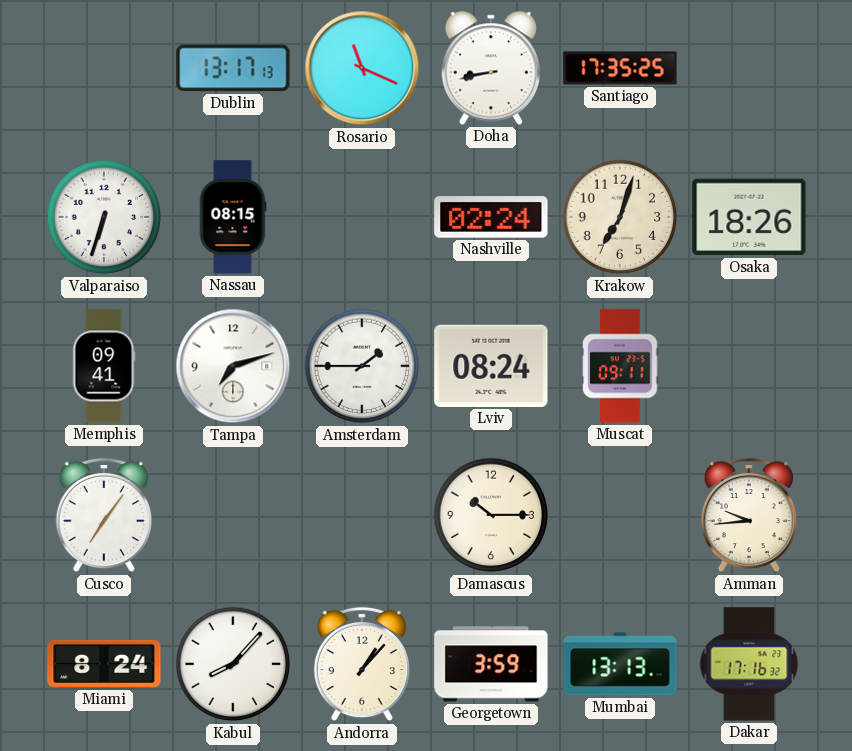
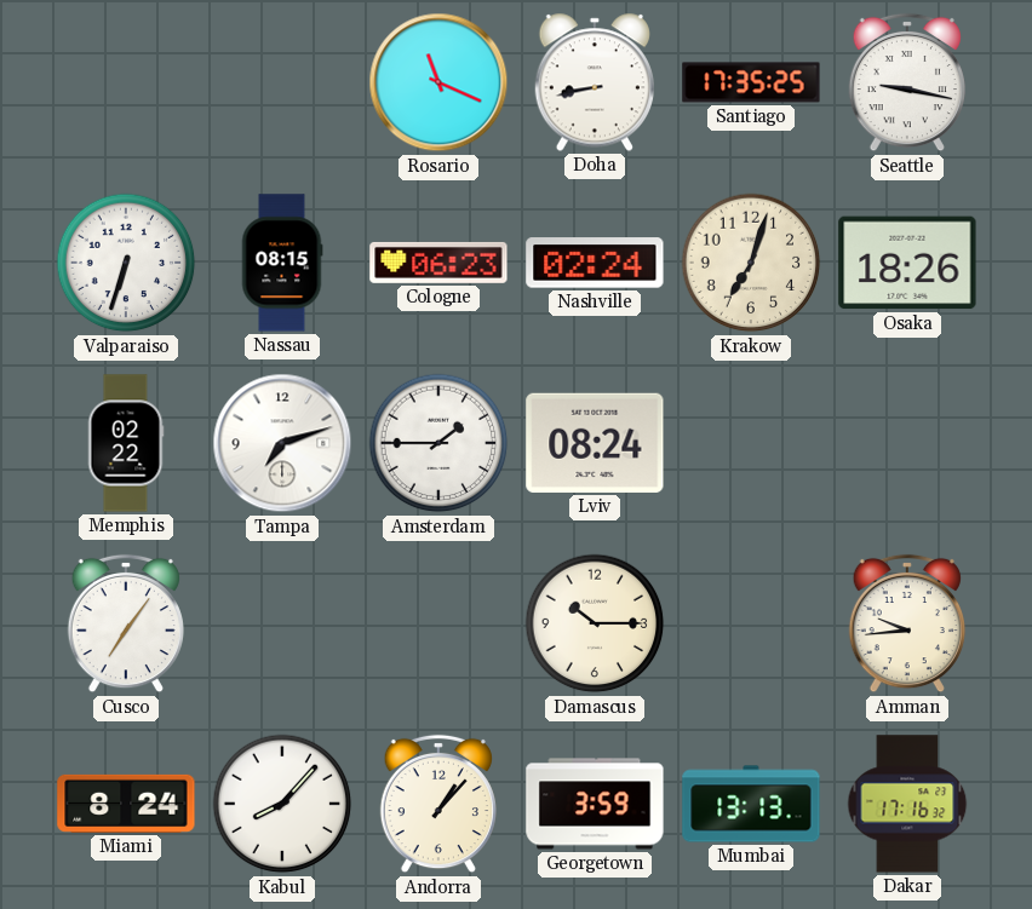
Dublin: 13:17 -> none
Seattle: none -> 9:17
Cologne: none -> 06:23
Memphis: 09:41 -> 02:22
Muscat: 09:11 -> none
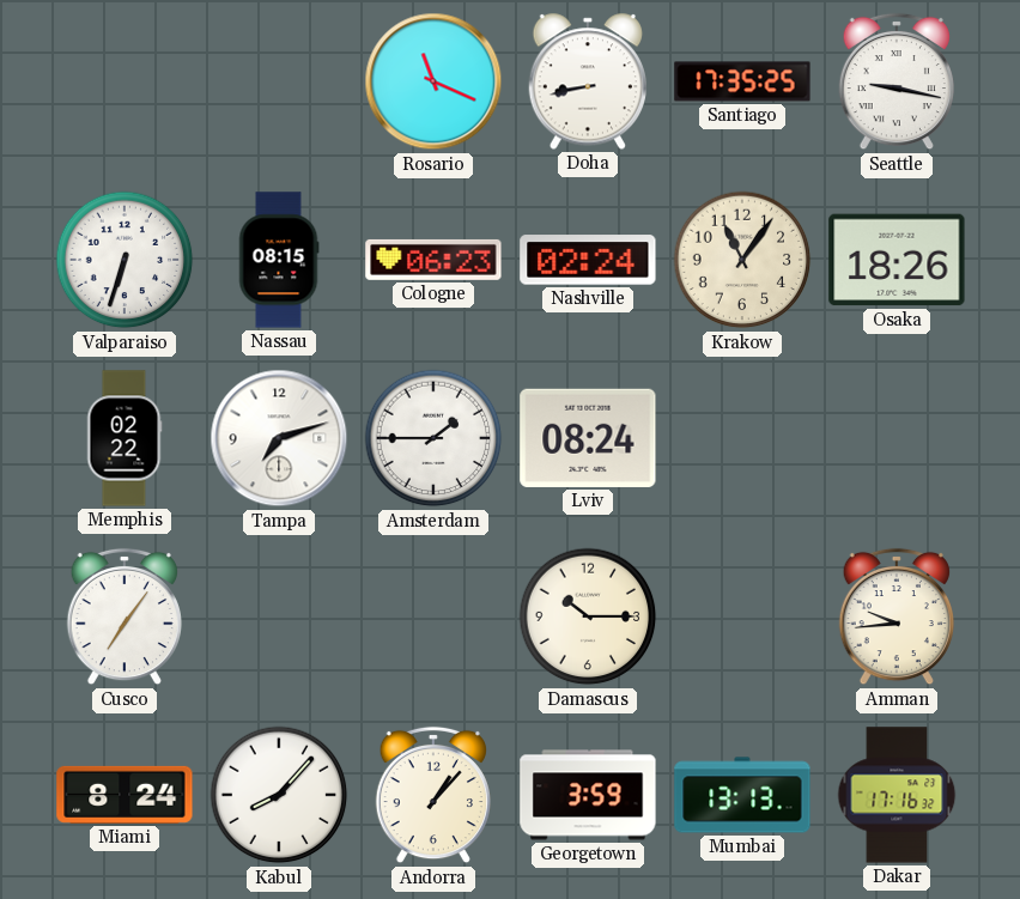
Krakow: 7:03 -> 11:06
